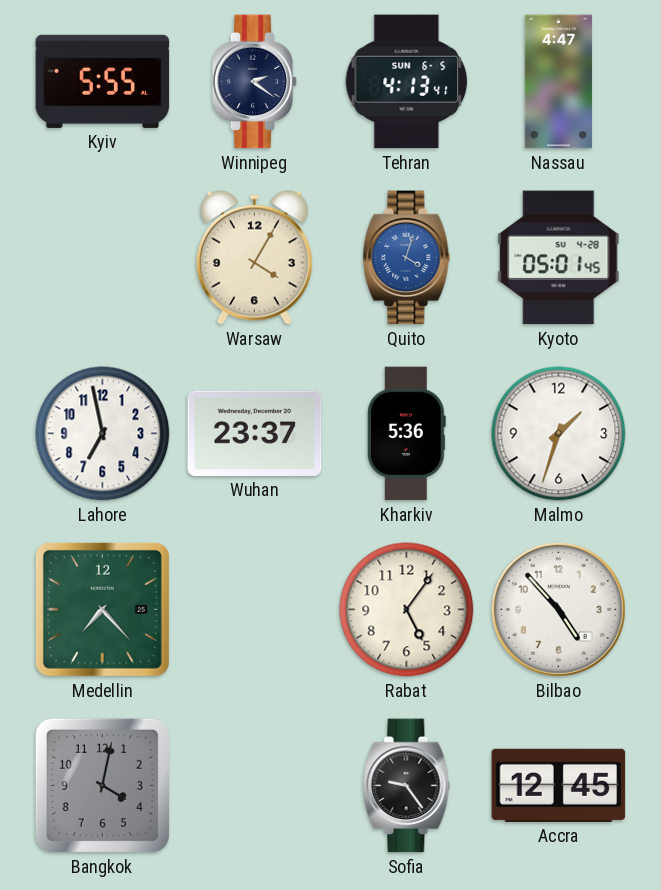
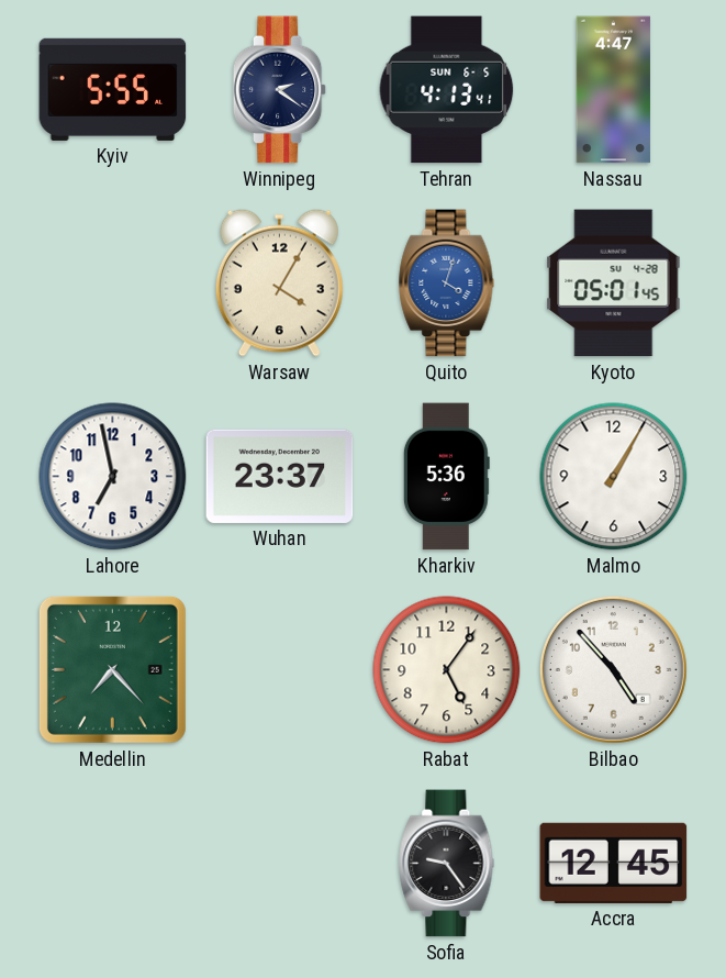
Malmo: 1:33 -> 1:05
Bangkok: 4:02 -> none
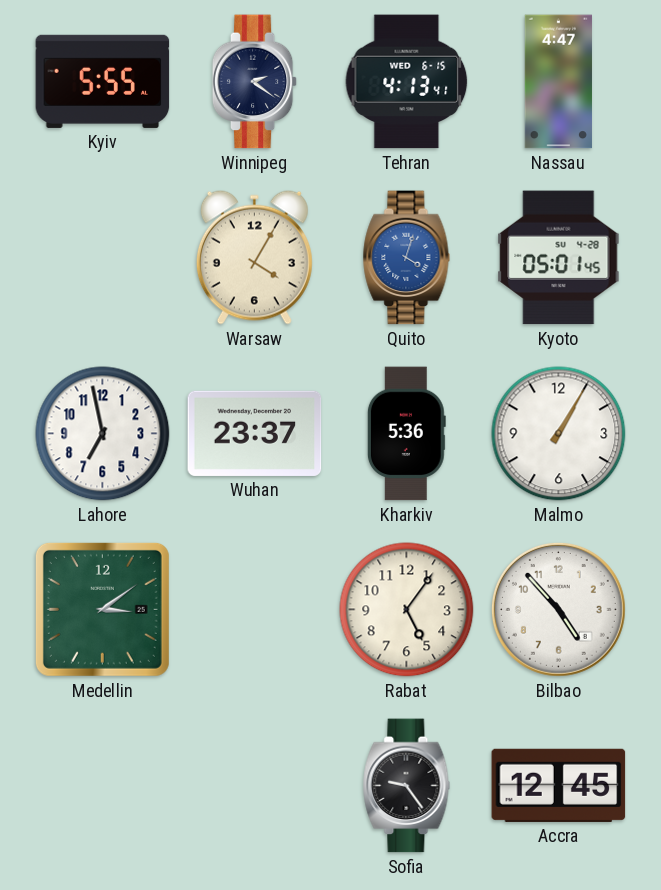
Tehran date: SUN 6-5 -> WED 6-15
Medellin: 7:23 -> 3:09
